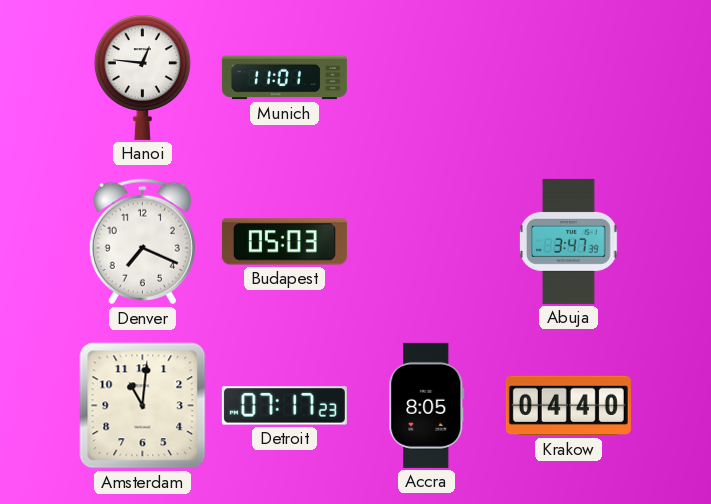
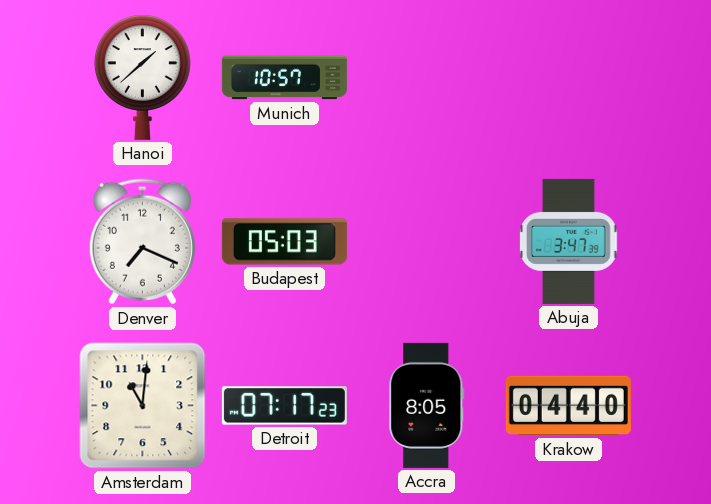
Hanoi: 12:46 -> 1:38
Munich: 11:01 -> 10:57
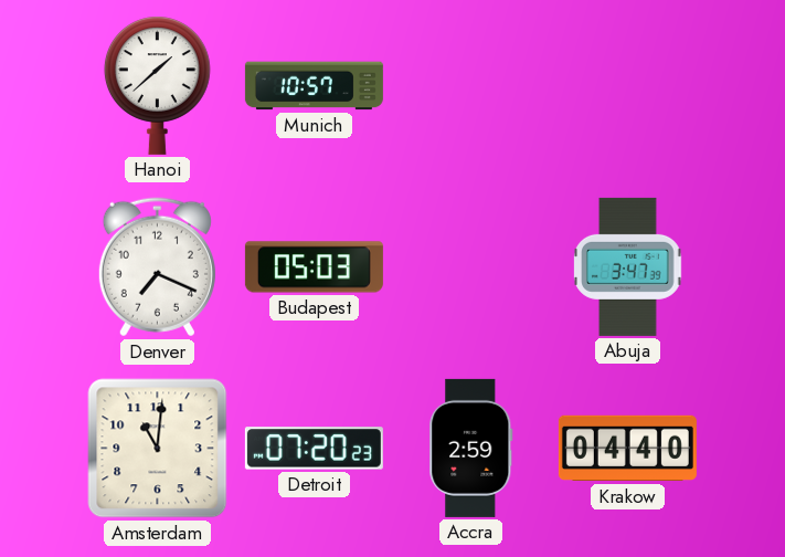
Detroit: 07:17 -> 07:20
Accra: 8:05 -> 2:59
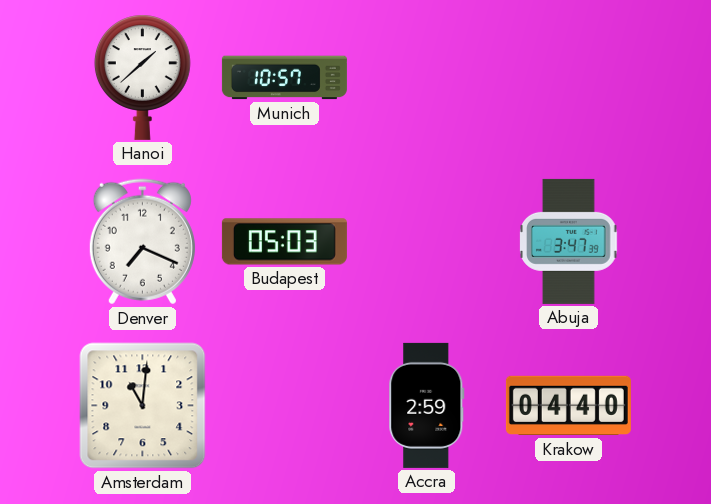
Detroit: 07:20 -> none
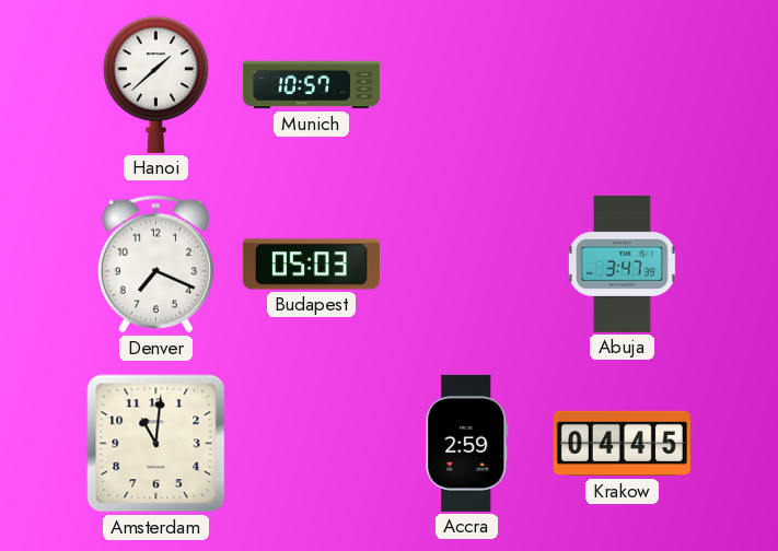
Krakow: 04:40 -> 04:45
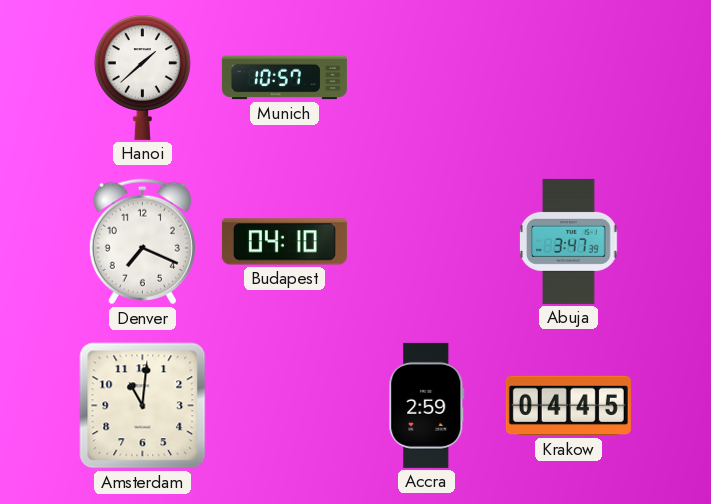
Budapest: 05:03 -> 04:10
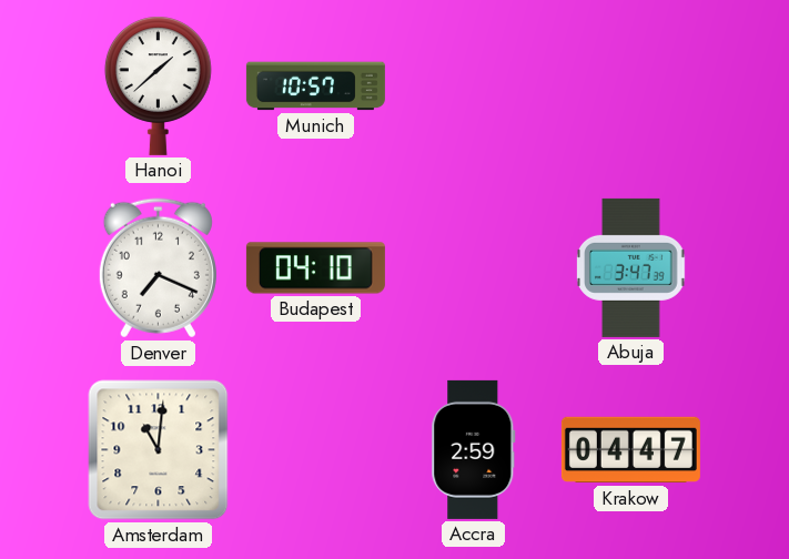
Krakow: 04:45 -> 04:47
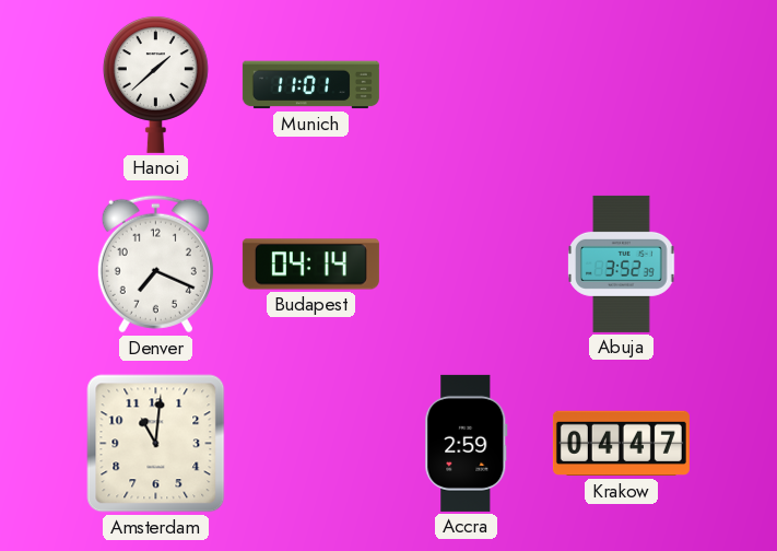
Munich: 10:57 -> 11:01
Budapest: 04:10 -> 04:14
Abuja: 3:47 -> 3:52
